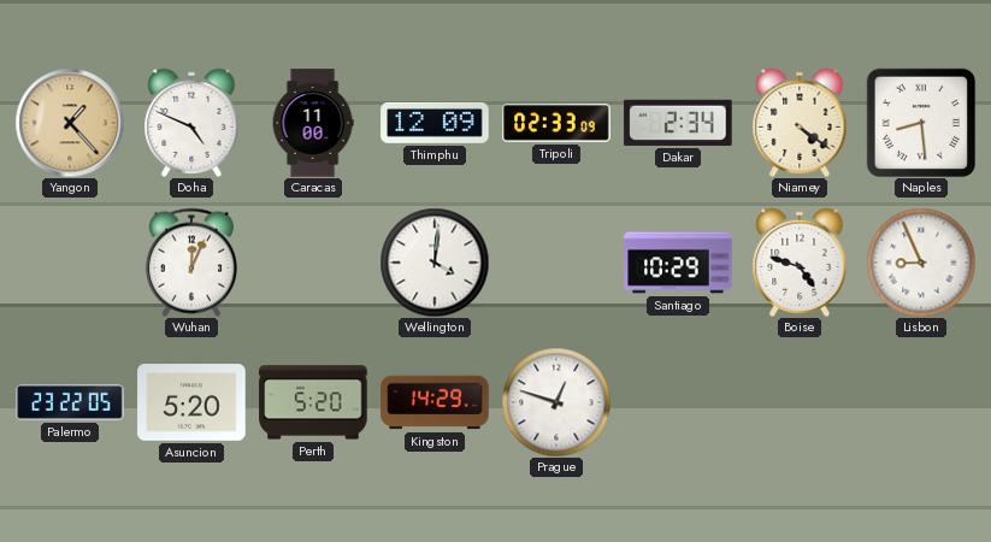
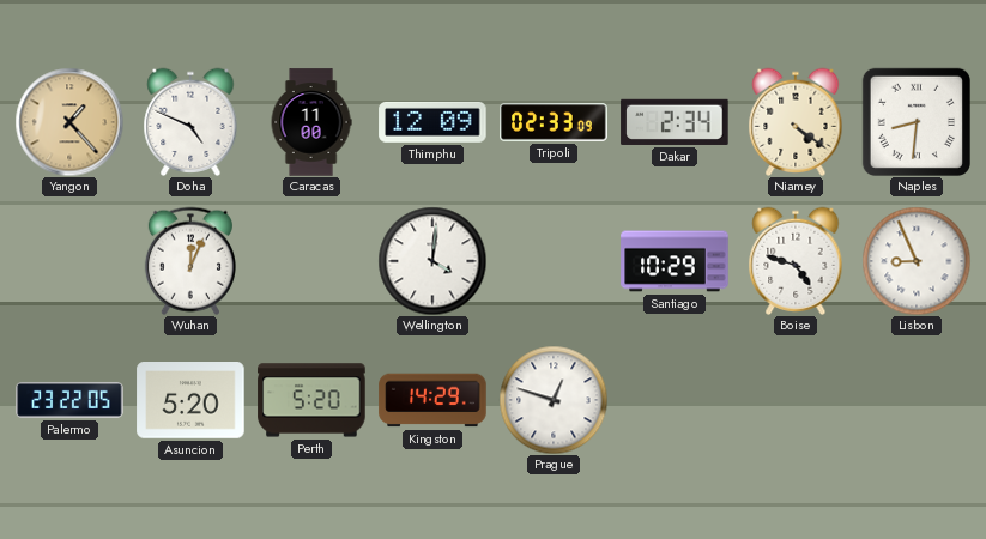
Naples: 8:29 -> 8:31
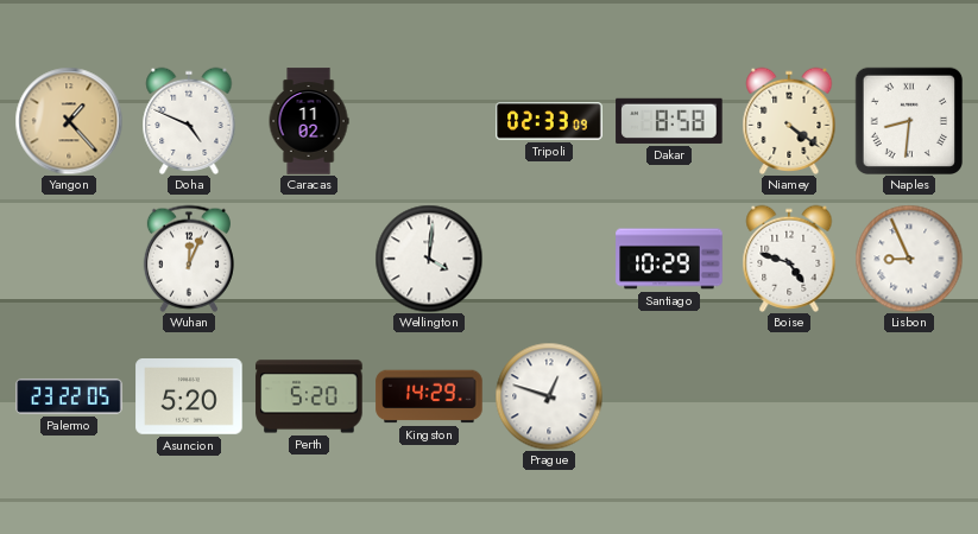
Caracas: 11:00 -> 11:02
Thimphu: 12:09 -> none
Dakar: 2:34 -> 8:58
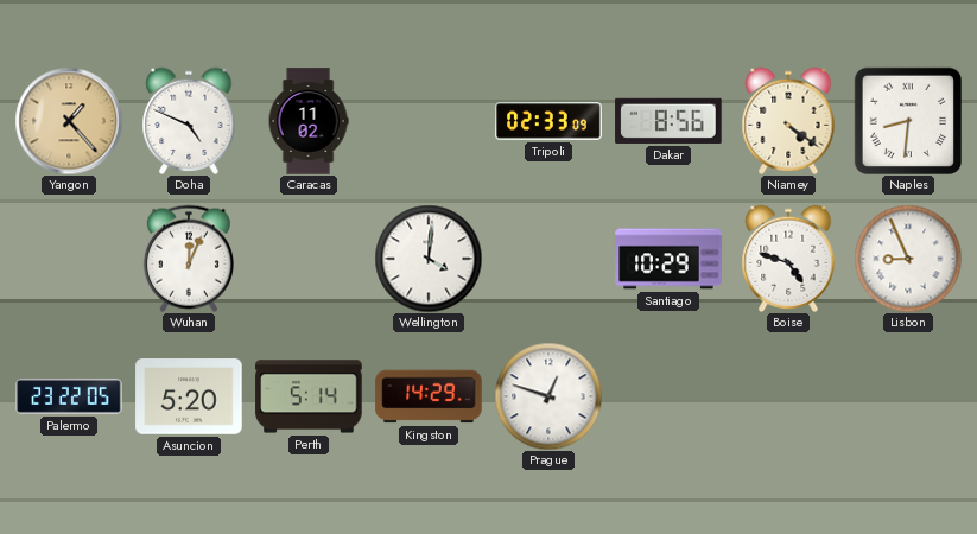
Dakar: 8:58 -> 8:56
Perth: 5:20 -> 5:14
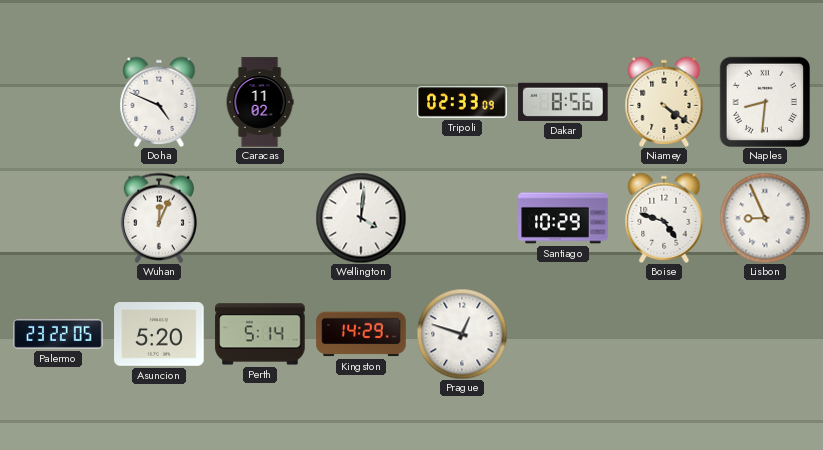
Yangon: 1:23 -> none
